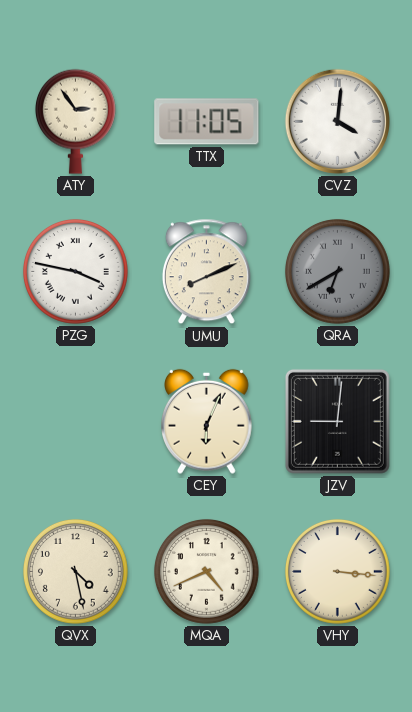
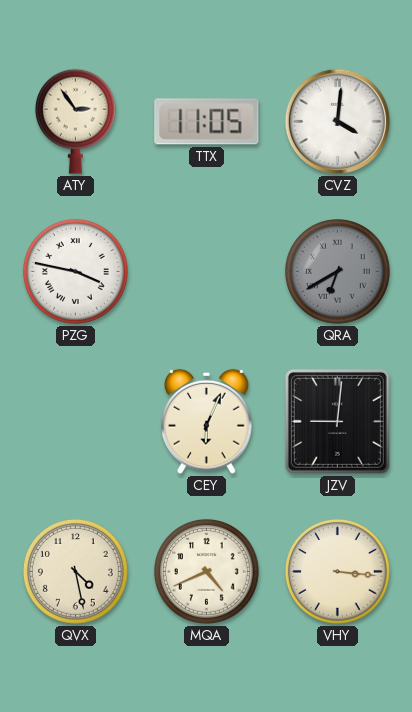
UMU: 8:11 -> none
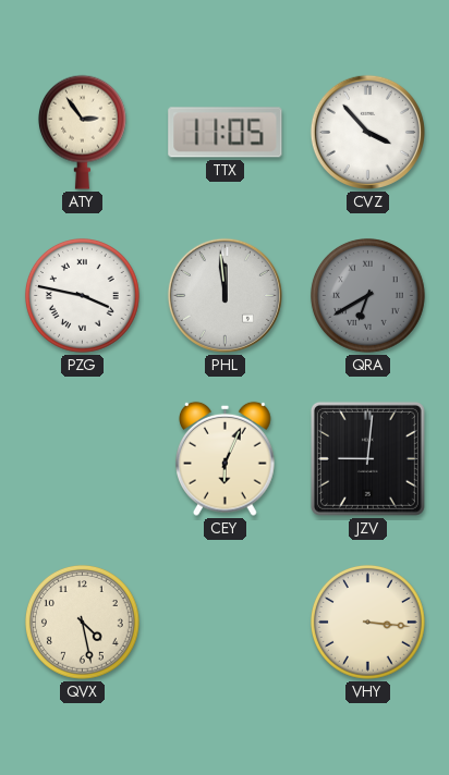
CVZ: 4:01 -> 3:53
PHL: none -> 11:59
MQA: 4:41 -> none
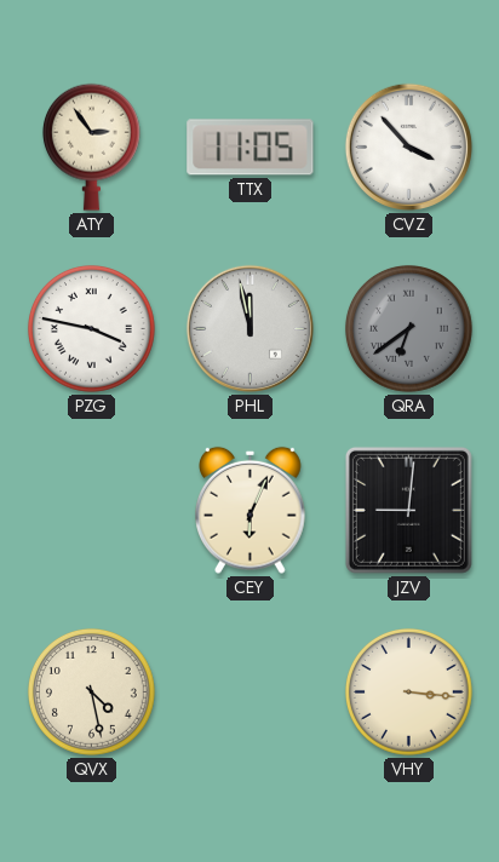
PHL: 11:59 -> 11:58
QRA: 6:40 -> 6:39
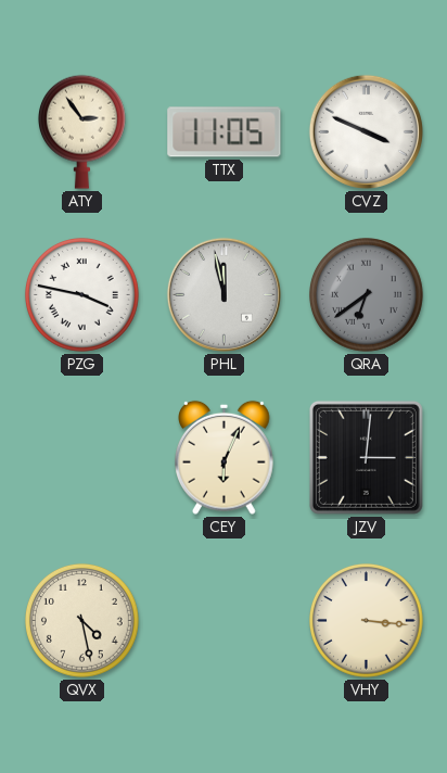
CVZ: 3:53 -> 3:49
JZV: 9:01 -> 3:01
